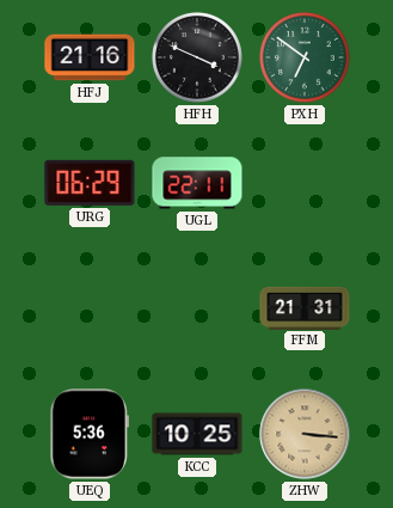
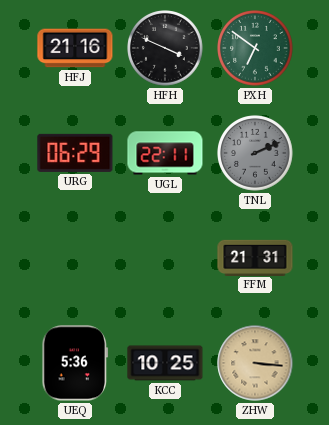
TNL: none -> 2:11
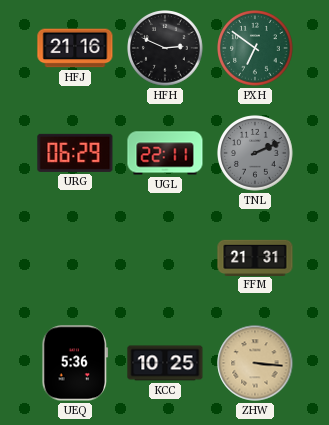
HFH: 3:49 -> 2:49
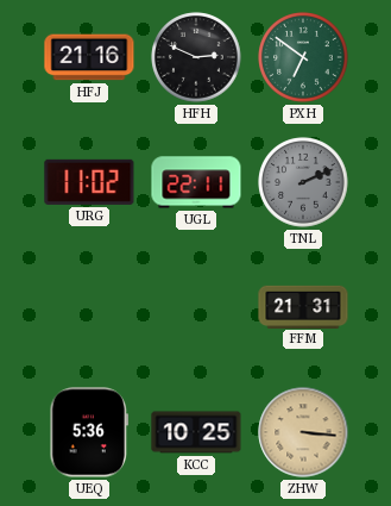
URG: 06:29 -> 11:02
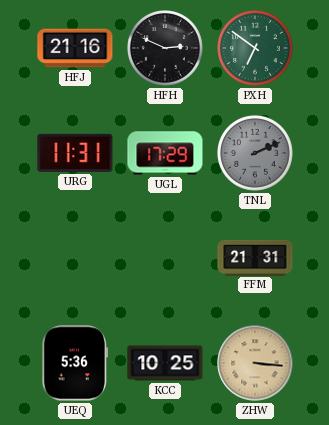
URG: 11:02 -> 11:31
UGL: 22:11 -> 17:29
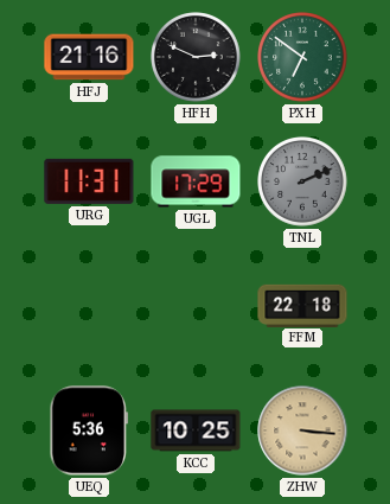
FFM: 21:31 -> 22:18
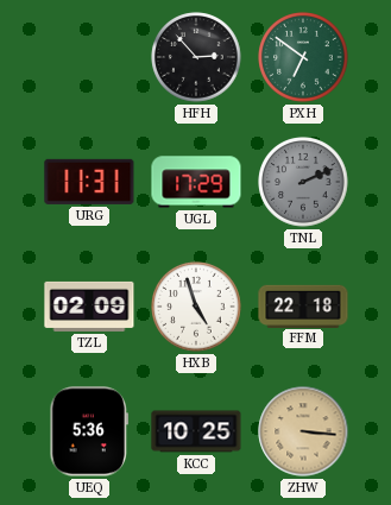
HFJ: 21:16 -> none
HFH: 2:49 -> 2:53
TZL: none -> 02:09
HXB: none -> 4:57
